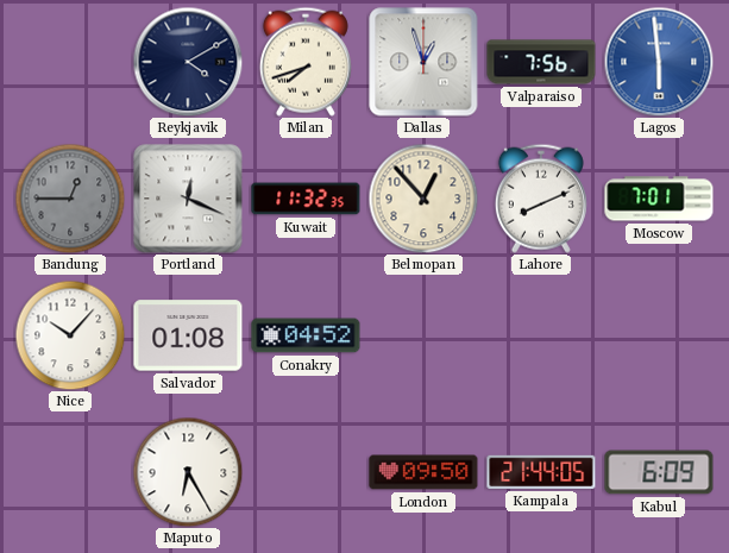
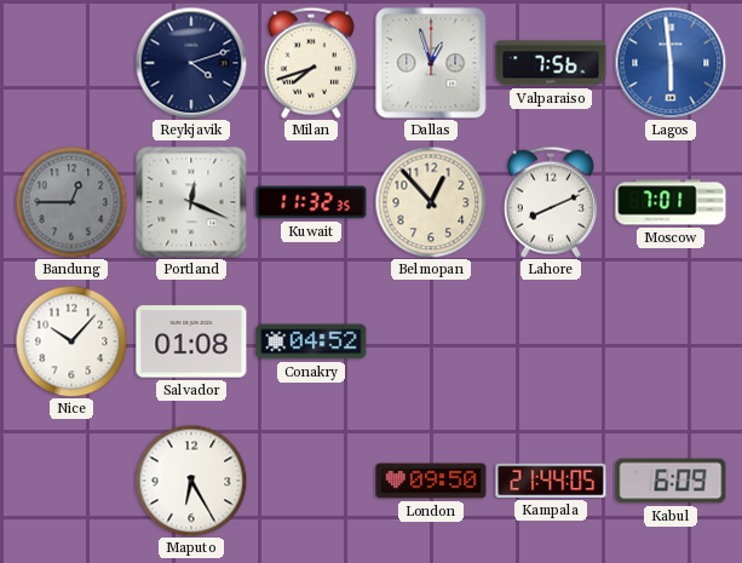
Reykjavik: 4:10 -> 4:12
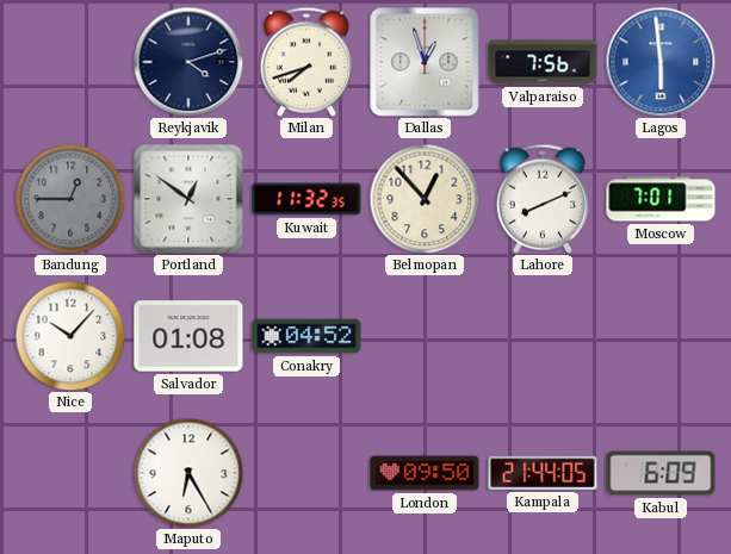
Portland: 12:19 -> 12:51
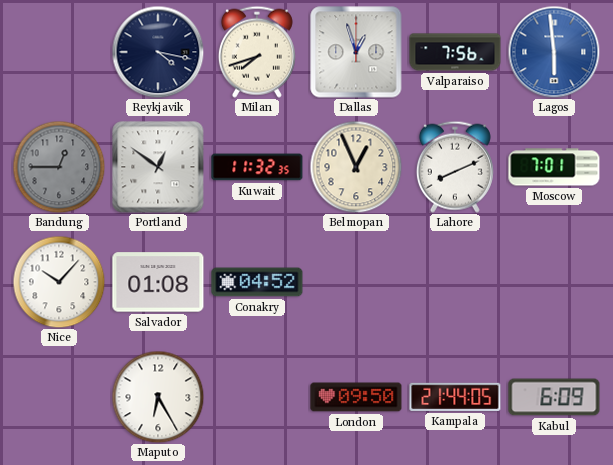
Reykjavik: 4:12 -> 4:17
Belmopan: 12:53 -> 12:56
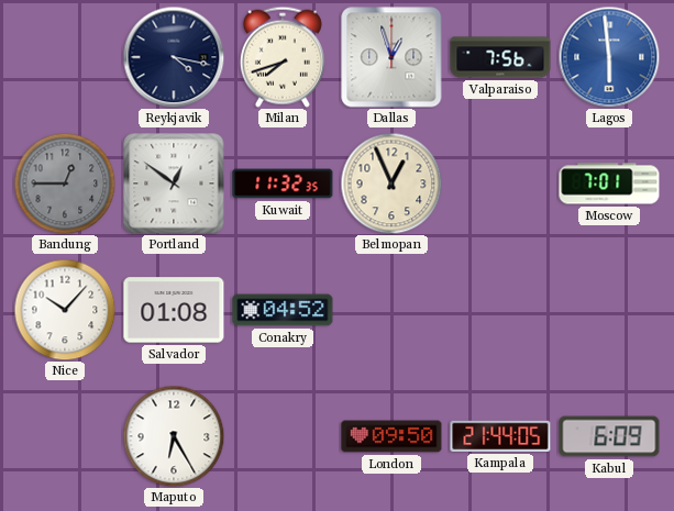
Lahore: 8:11 -> none
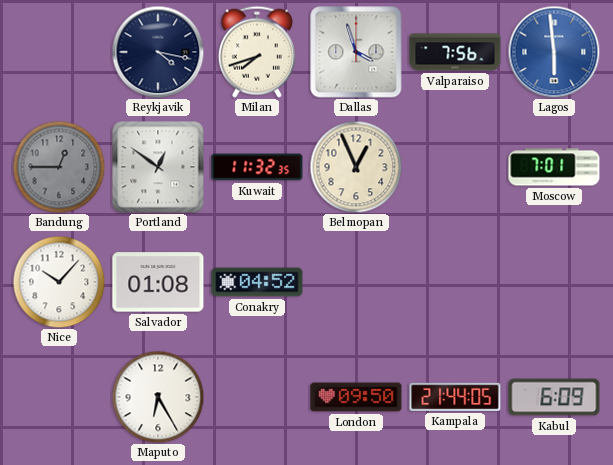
Dallas: 12:57 -> 3:57
